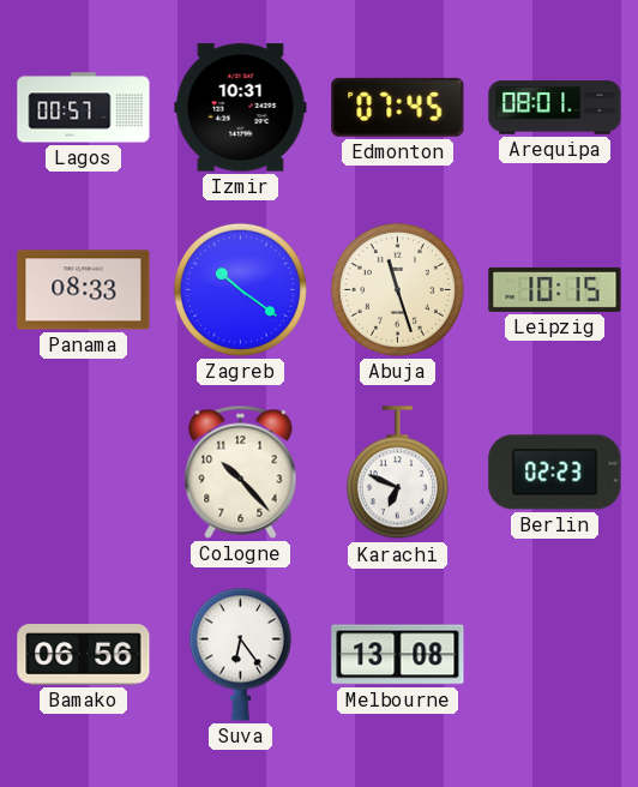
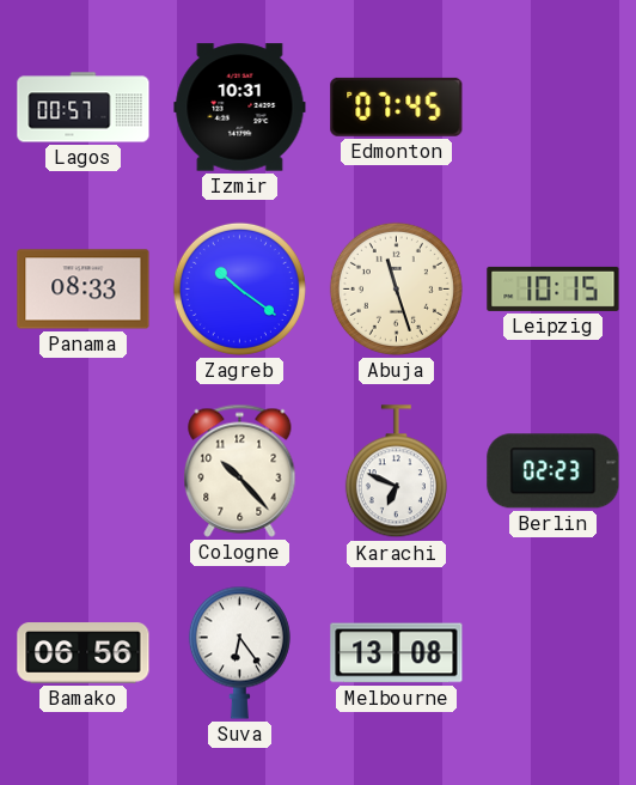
Arequipa: 08:01 -> none
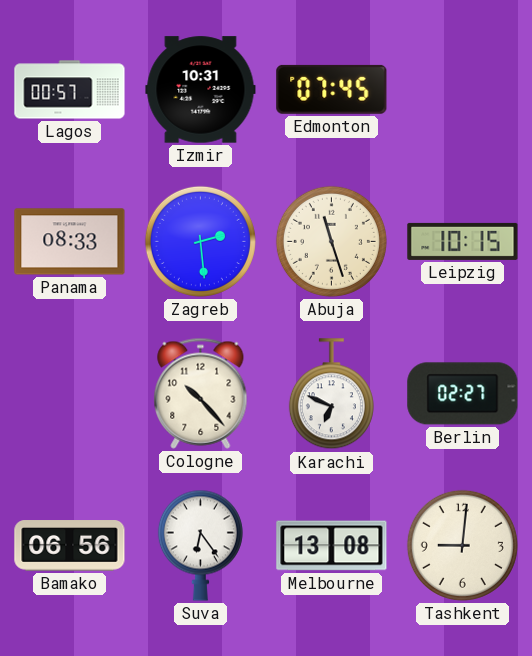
Zagreb: 10:21 -> 2:29
Berlin: 02:23 -> 02:27
Tashkent: none -> 9:01
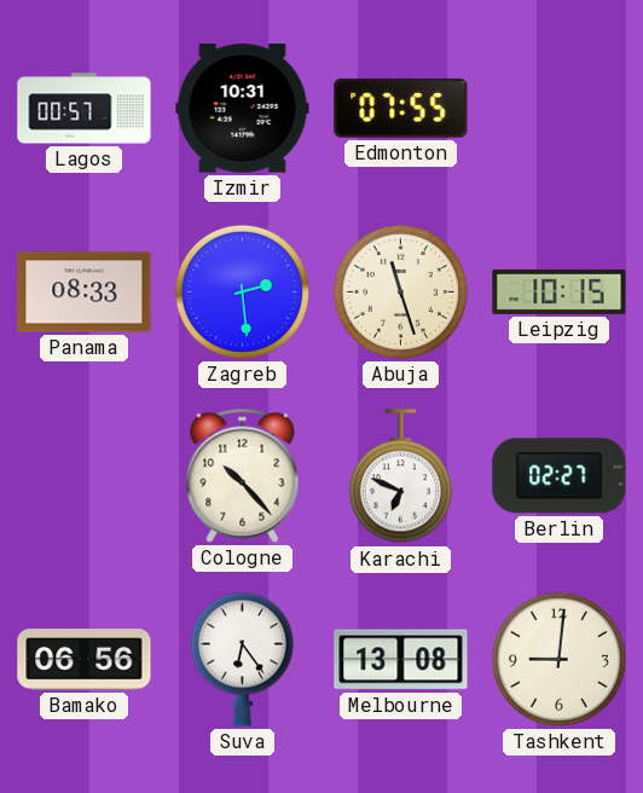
Edmonton: 07:45 -> 07:55
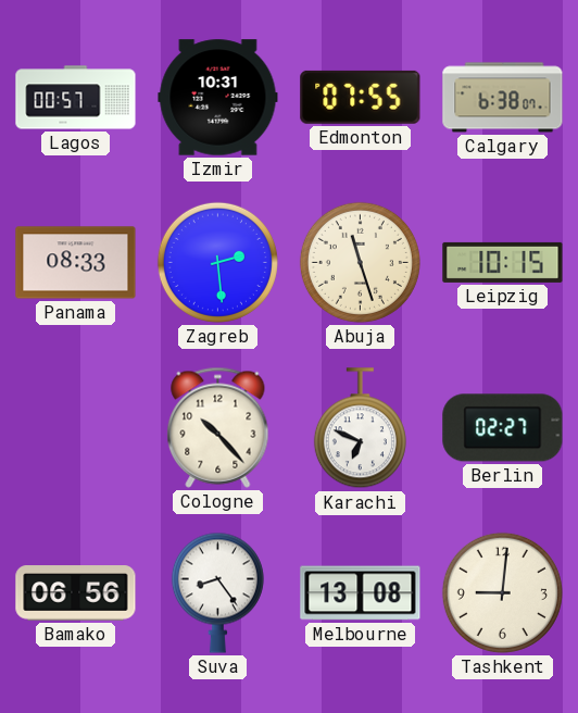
Calgary: none -> 6:38
Suva: 6:24 -> 8:24
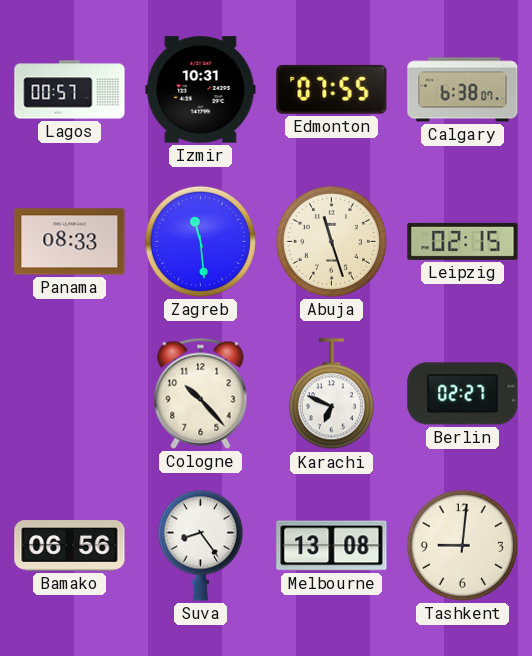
Zagreb: 2:29 -> 11:29
Leipzig: 10:15 -> 02:15
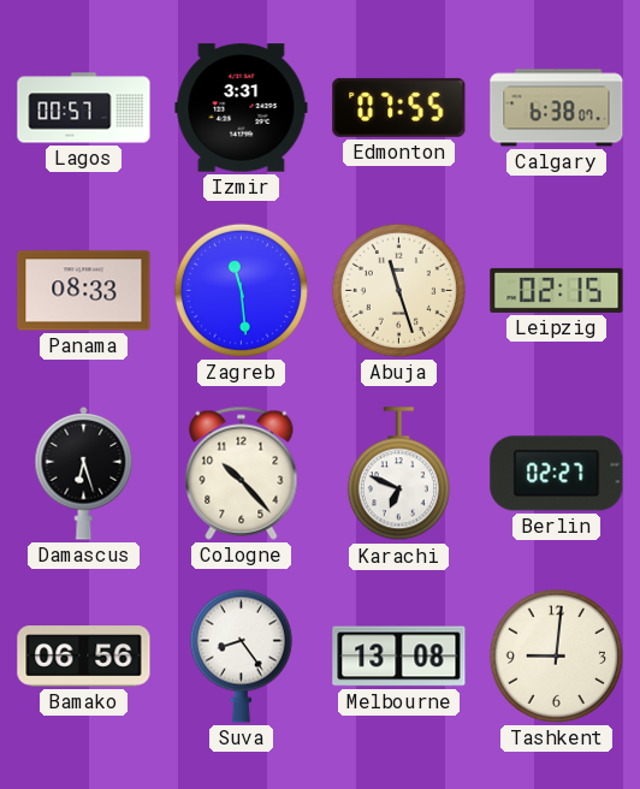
Izmir: 10:31 -> 3:31
Damascus: none -> 6:27
